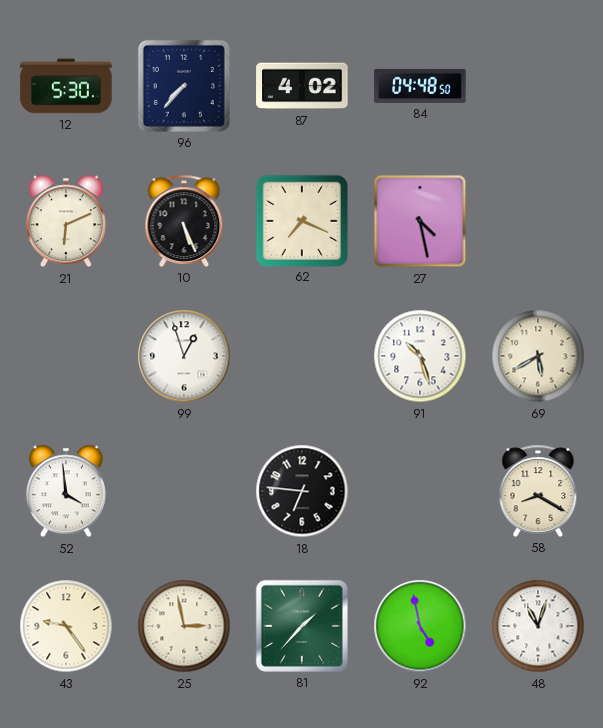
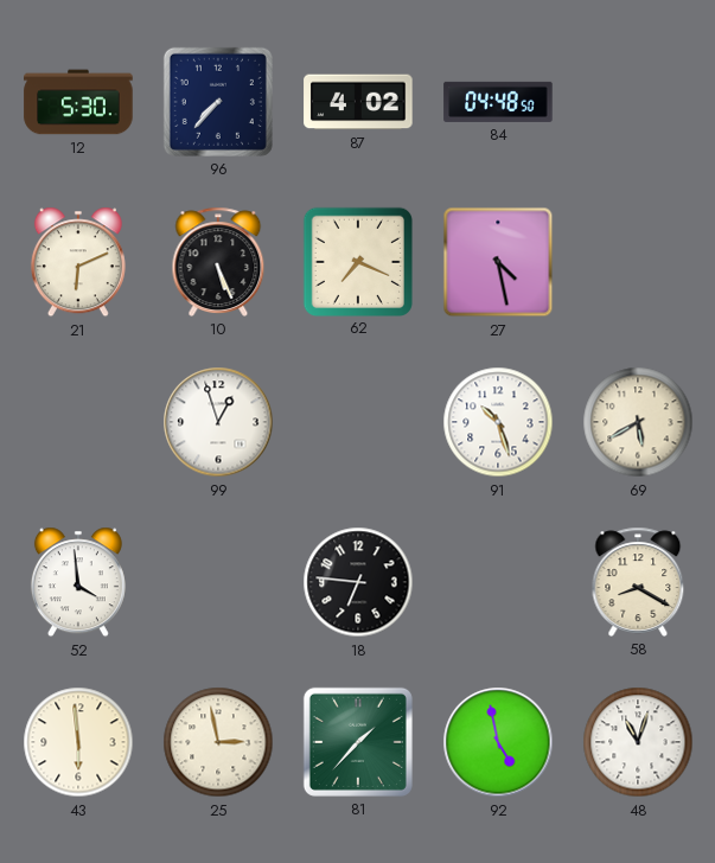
43: 9:24 -> 5:59
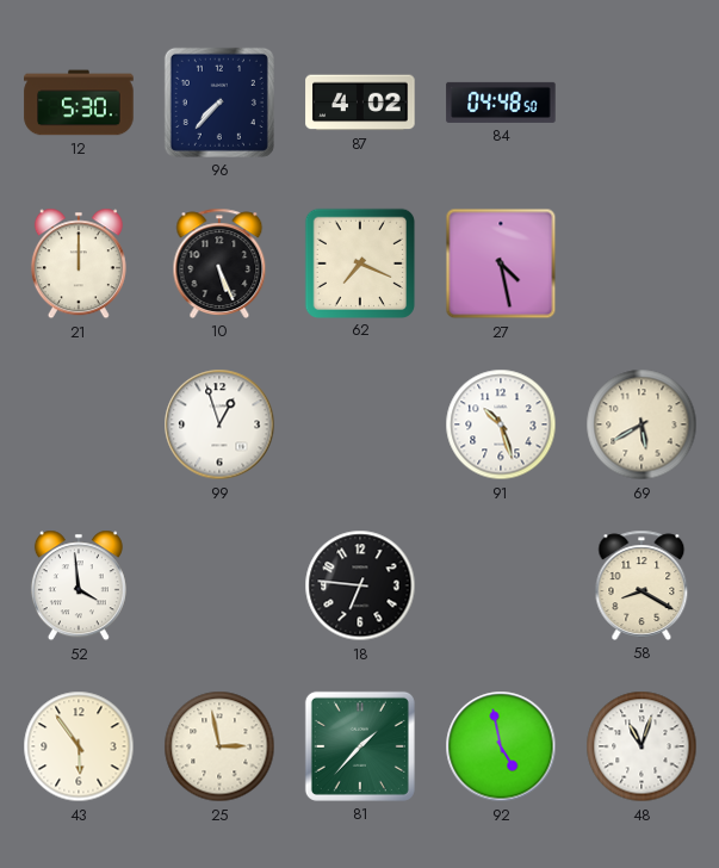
21: 6:11 -> 12:00
43: 5:59 -> 5:54
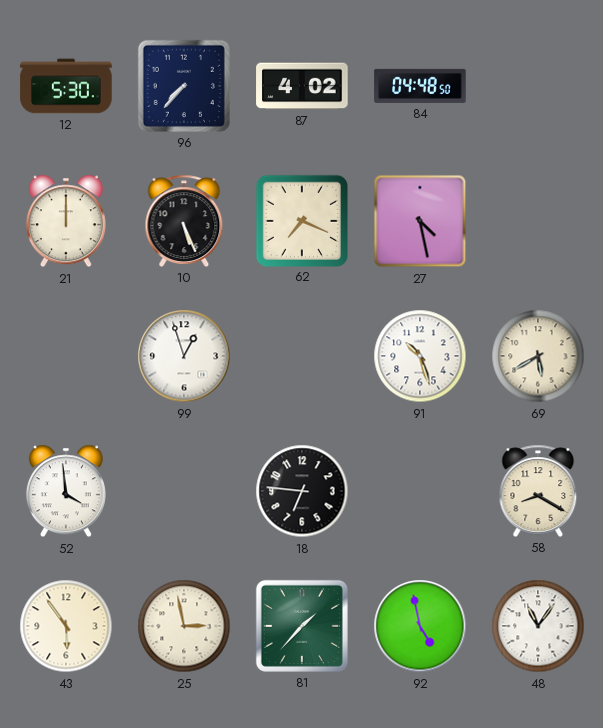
48: 11:03 -> 11:06
